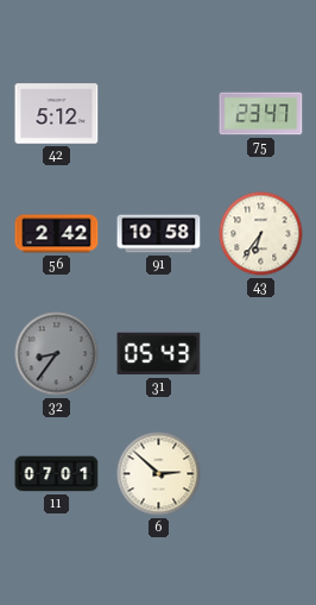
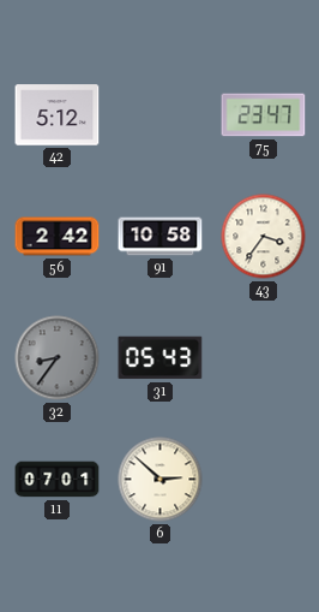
43: 6:36 -> 3:36
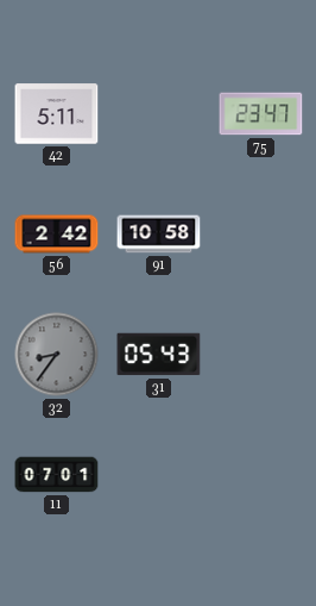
42: 5:12 -> 5:11
43: 3:36 -> none
6: 2:52 -> none
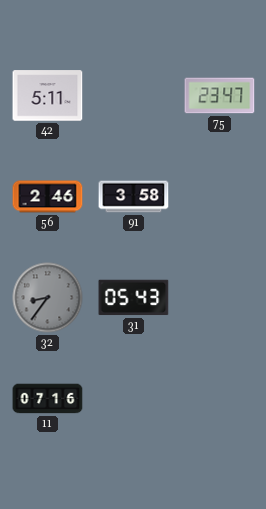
56: 2:42 -> 2:46
91: 10:58 -> 3:58
11: 07:01 -> 07:16
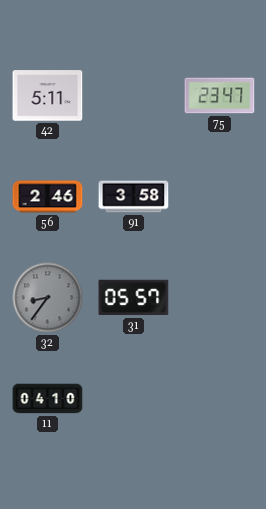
31: 05:43 -> 05:57
11: 07:16 -> 04:10
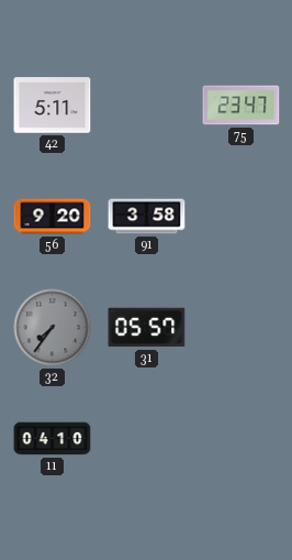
56: 2:46 -> 9:20
32: 8:36 -> 7:36
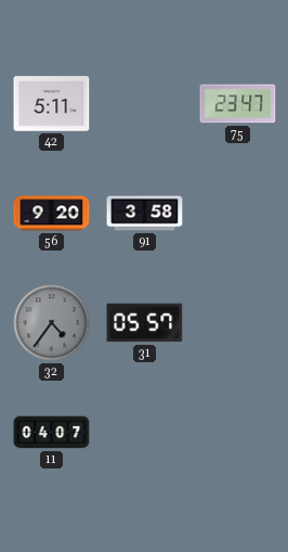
32: 7:36 -> 4:36
11: 04:10 -> 04:07
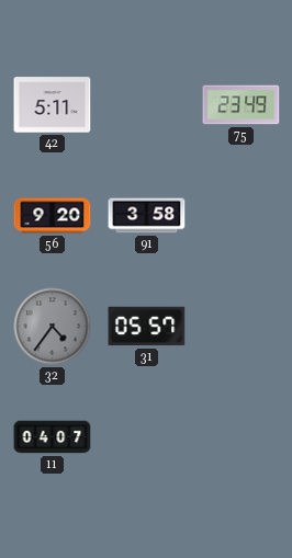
75: 23:47 -> 23:49
